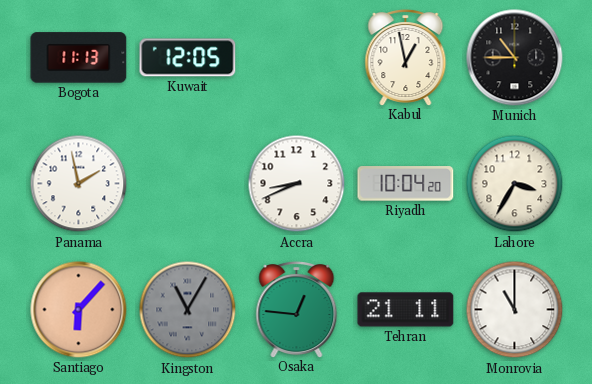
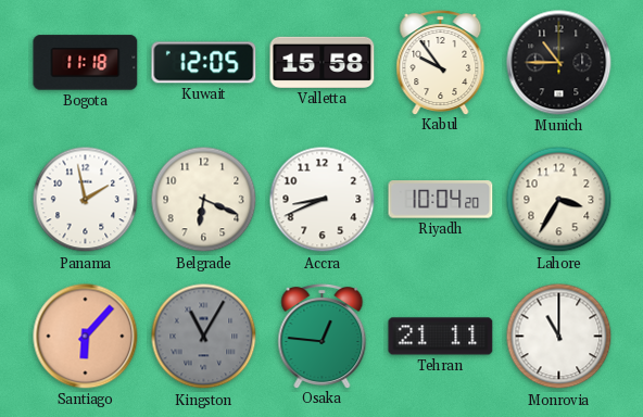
Bogota: 11:13 -> 11:18
Valletta: none -> 15:58
Kabul: 12:58 -> 9:54
Belgrade: none -> 6:19
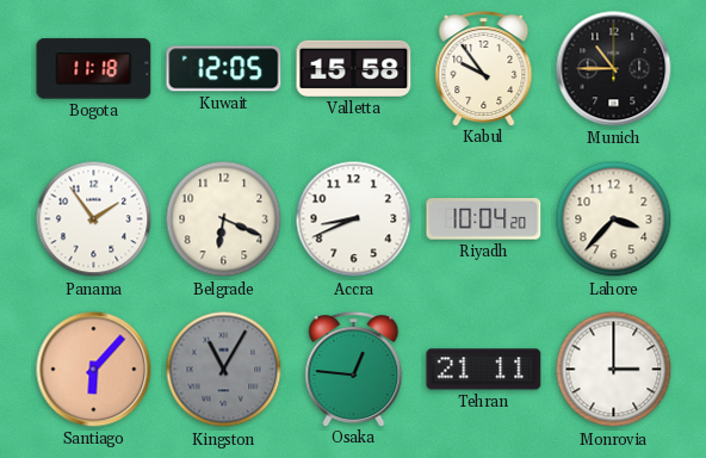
Panama: 1:58 -> 1:54
Lahore: 3:35 -> 3:37
Monrovia: 11:00 -> 3:00
